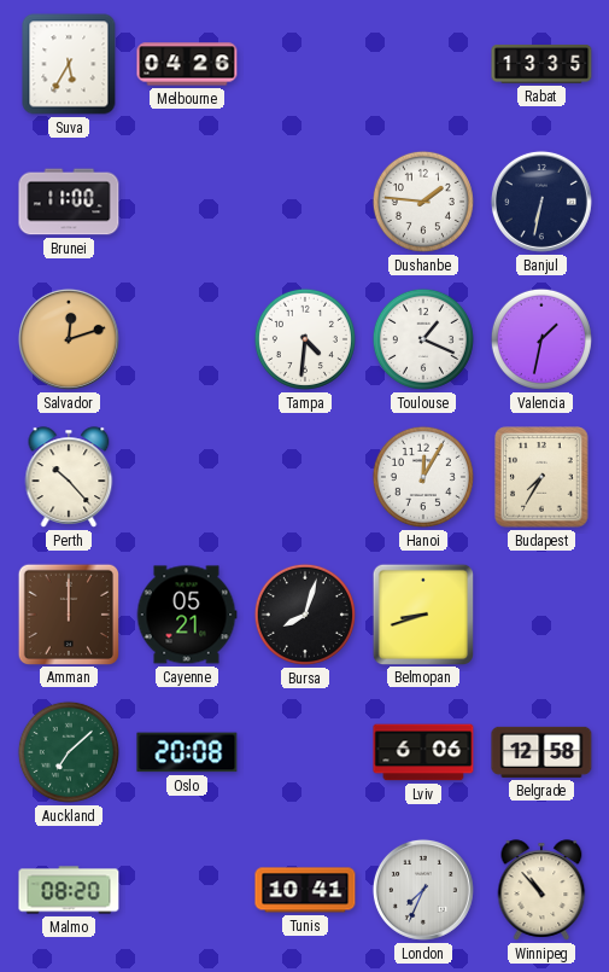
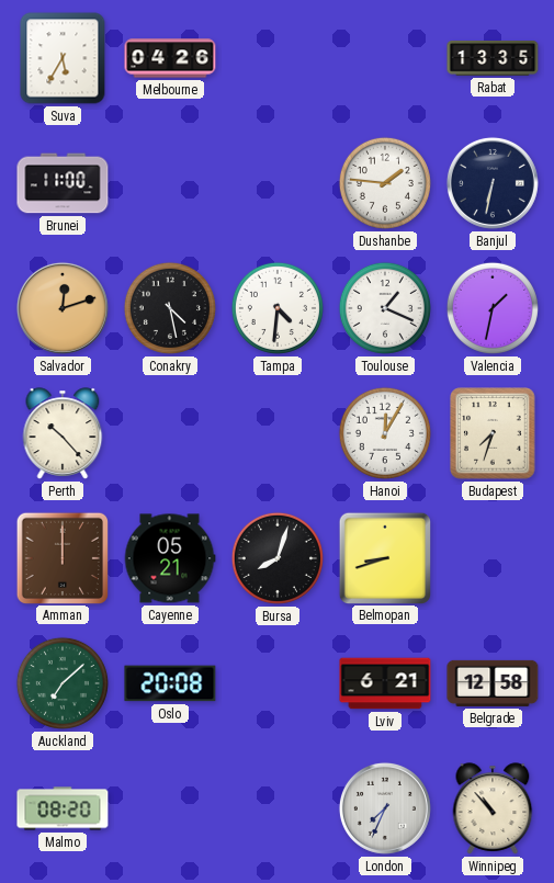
Conakry: none -> 4:28
Budapest: 7:35 -> 7:33
Lviv: 6:06 -> 6:21
Tunis: 10:41 -> none
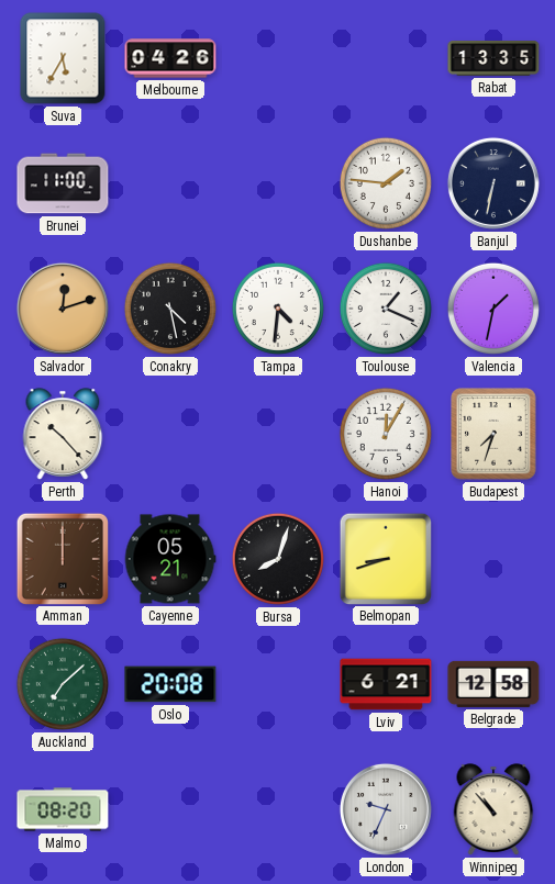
London: 7:34 -> 9:34
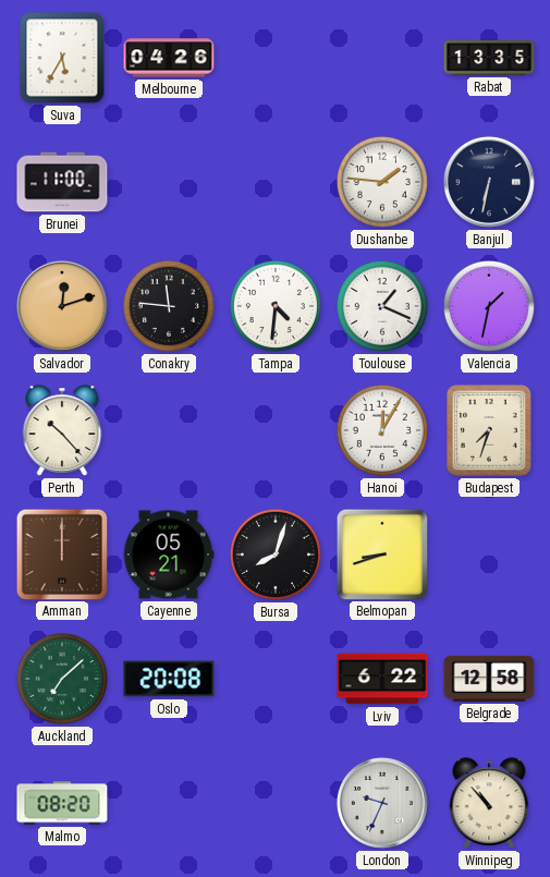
Conakry: 4:28 -> 11:46
Lviv: 6:21 -> 6:22
